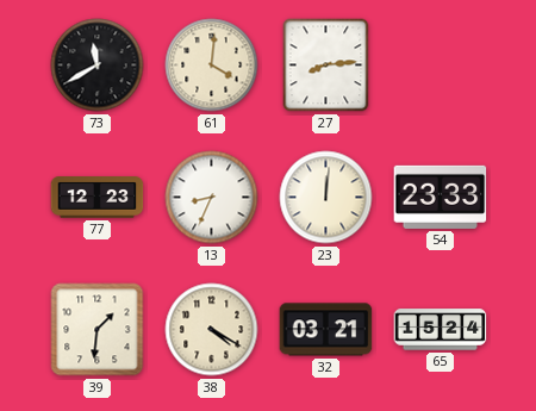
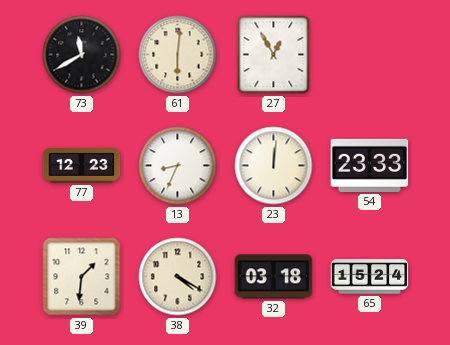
61: 4:01 -> 6:01
27: 8:14 -> 12:55
32: 03:21 -> 03:18
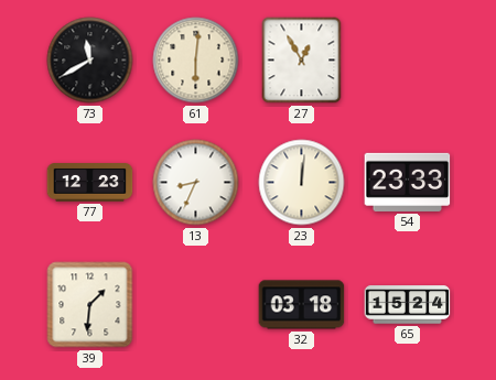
38: 4:20 -> none
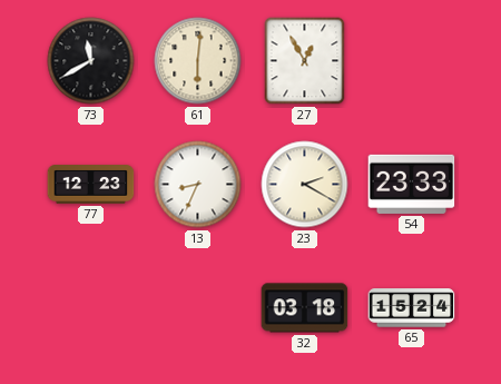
23: 12:01 -> 2:20
39: 1:31 -> none
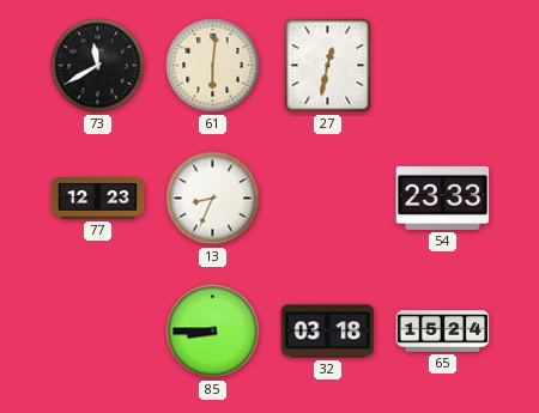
27: 12:55 -> 12:32
23: 2:20 -> none
85: none -> 8:45
